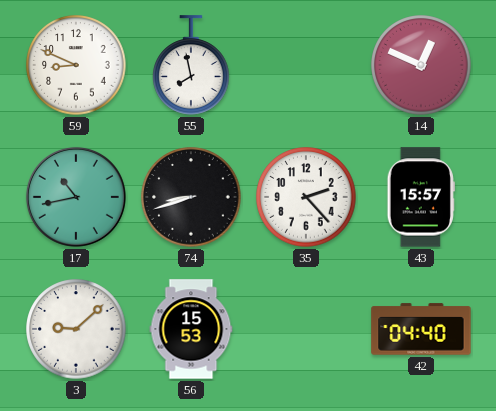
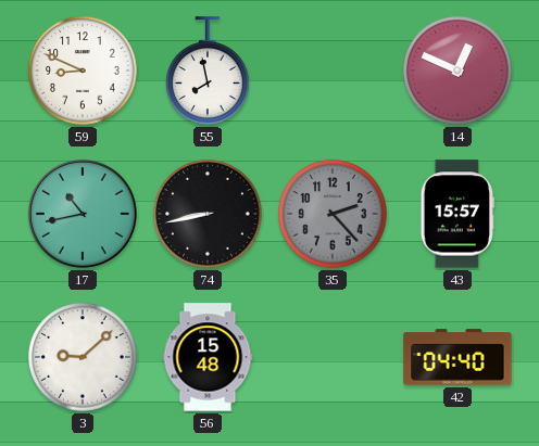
74: 8:42 -> 8:43
35 dial: white -> grey
56: 15:53 -> 15:48
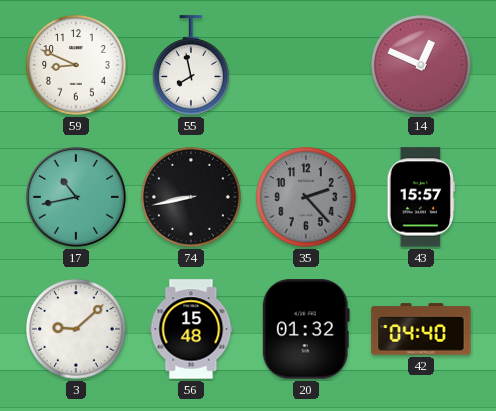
20: none -> 01:32
